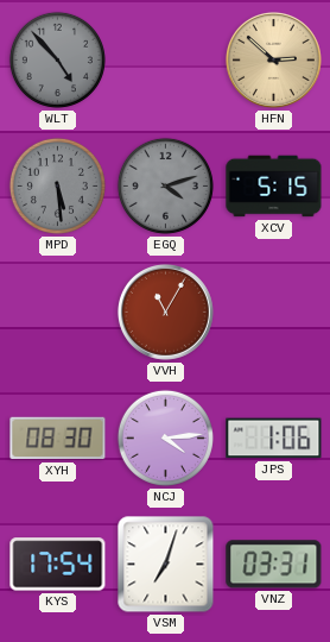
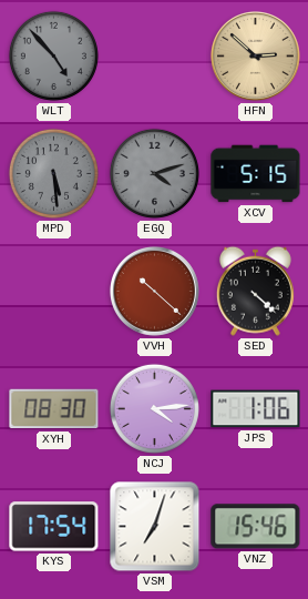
VVH: 11:05 -> 10:22
SED: none -> 4:22
VNZ: 03:31 -> 15:46
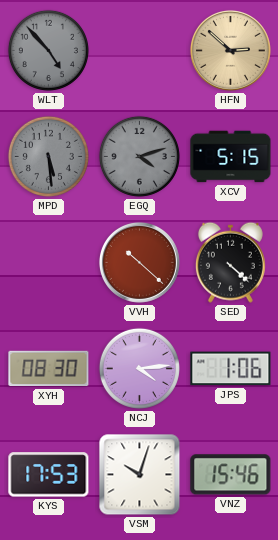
KYS: 17:54 -> 17:53
VSM: 7:03 -> 10:03
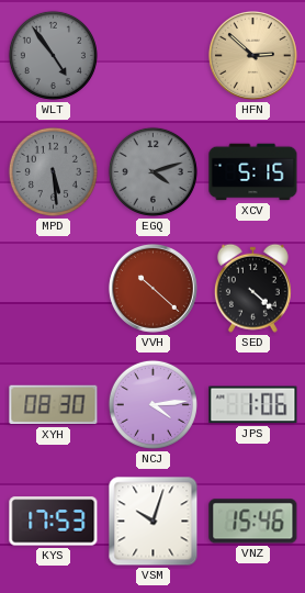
WLT: 4:53 -> 4:54
